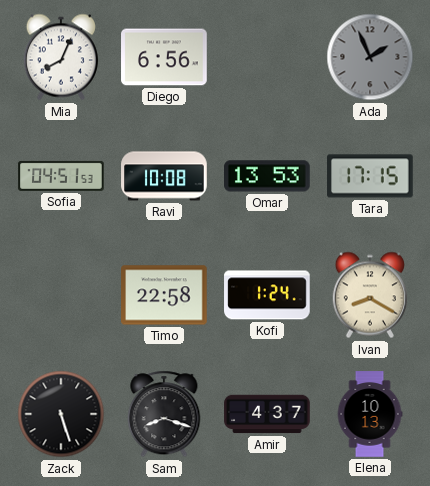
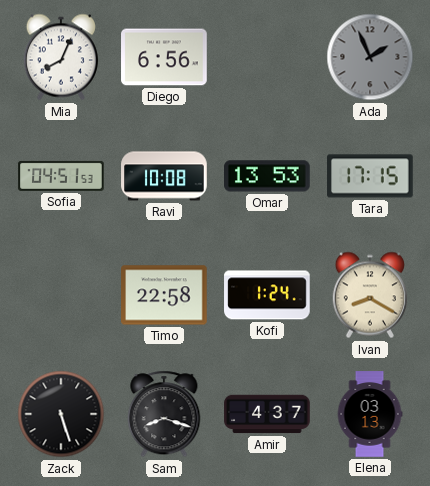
Elena: 10:13 -> 03:13
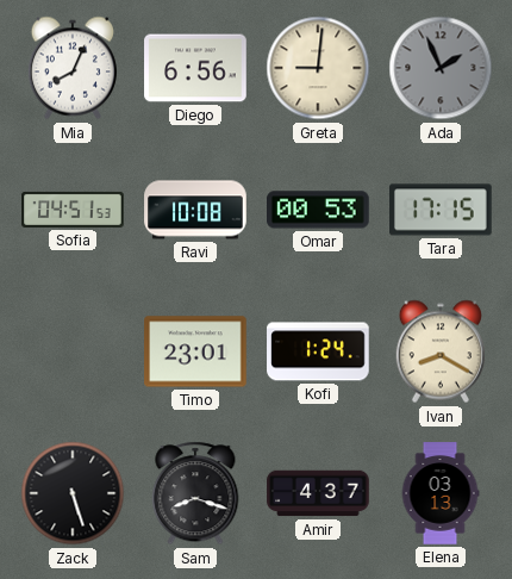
Greta: none -> 9:01
Omar: 13:53 -> 00:53
Timo: 22:58 -> 23:01
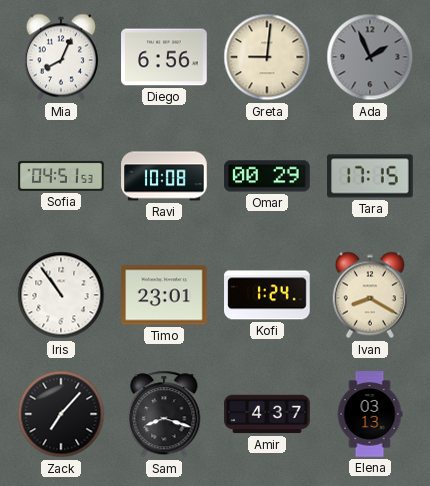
Omar: 00:53 -> 00:29
Iris: none -> 10:54
Zack: 5:27 -> 7:07
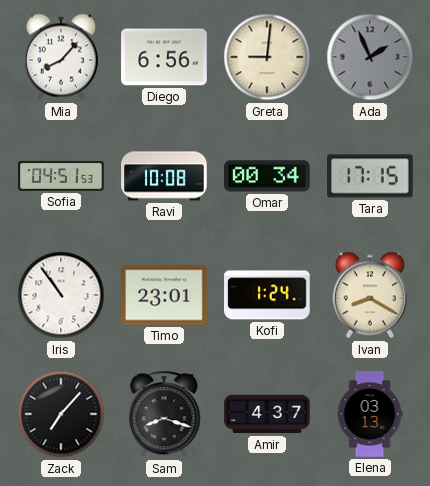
Mia: 8:04 -> 8:07
Omar: 00:29 -> 00:34
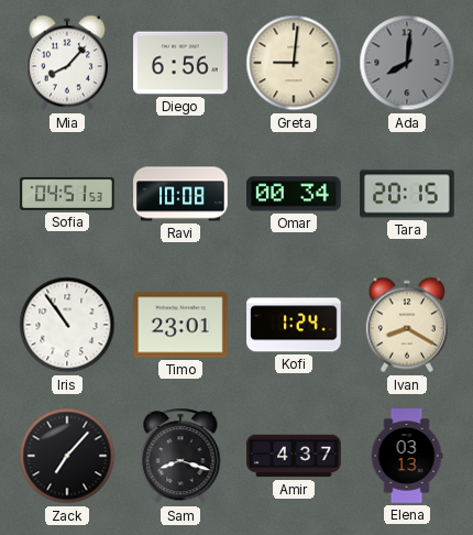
Ada: 1:56 -> 8:01
Tara: 17:15 -> 20:15
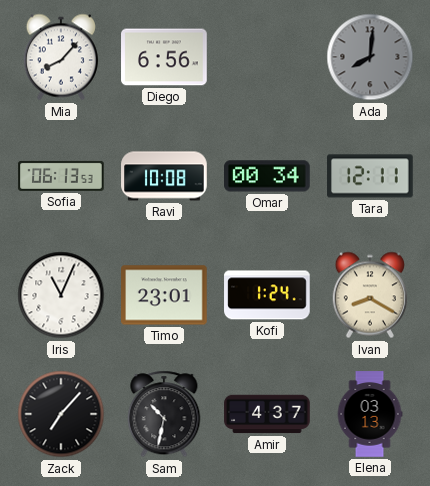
Greta: 9:01 -> none
Sofia: 04:51 -> 06:13
Tara: 20:15 -> 12:11
Iris: 10:54 -> 11:04
Sam: 8:18 -> 10:32
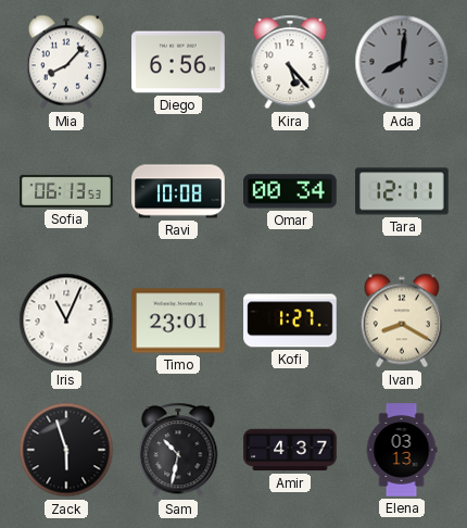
Kira: none -> 5:23
Kofi: 1:24 -> 1:27
Zack: 7:07 -> 5:57
